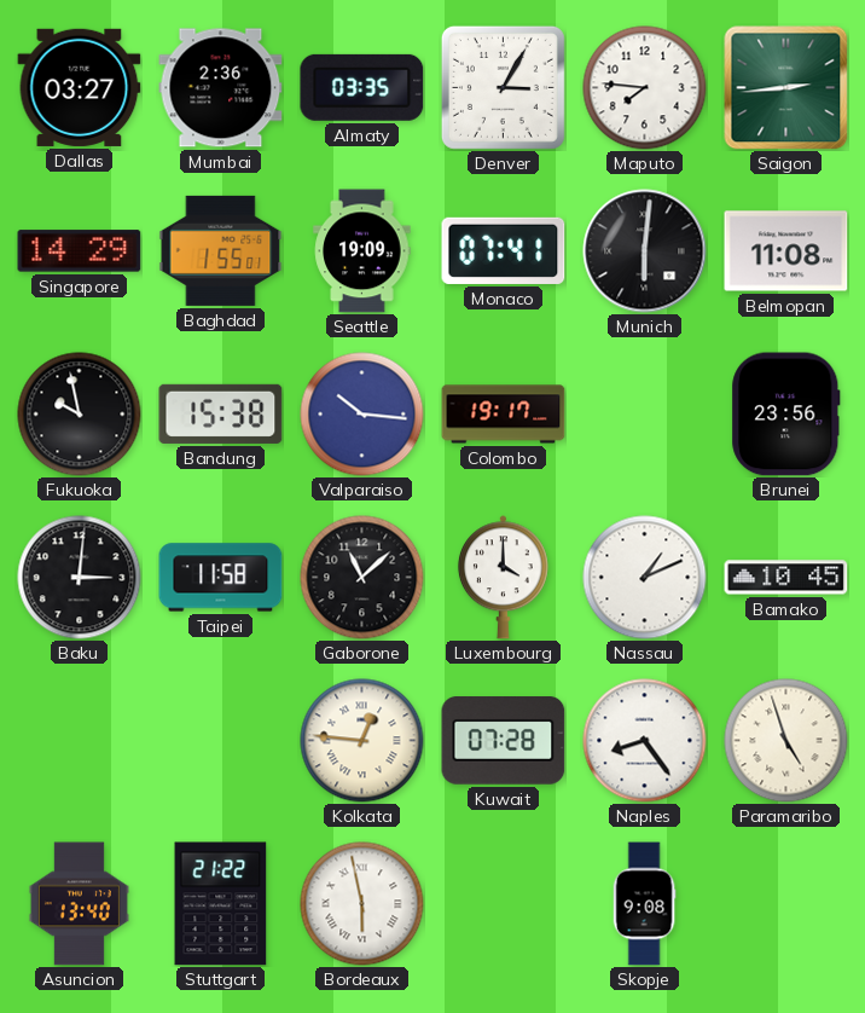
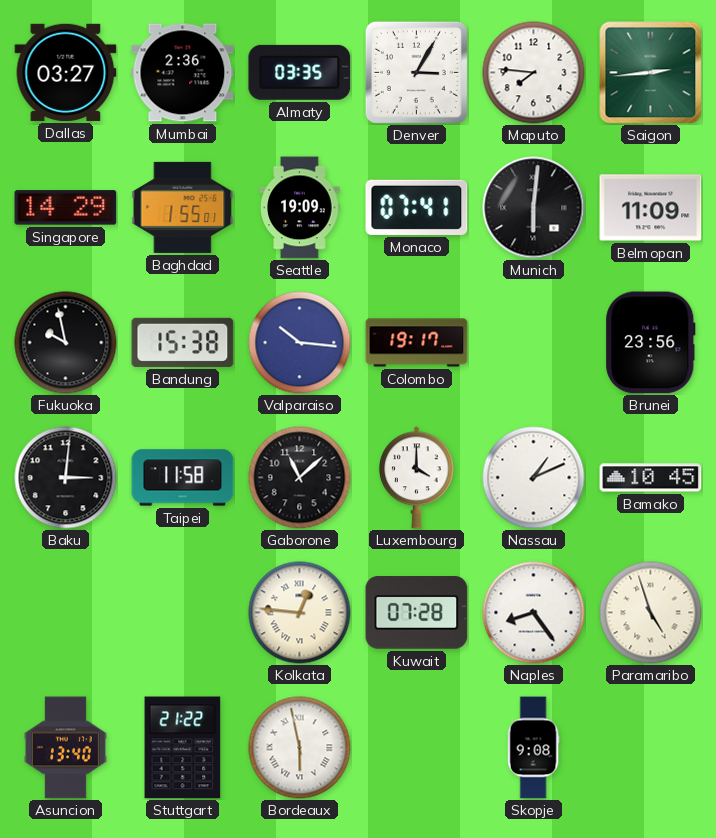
Belmopan: 11:08 -> 11:09
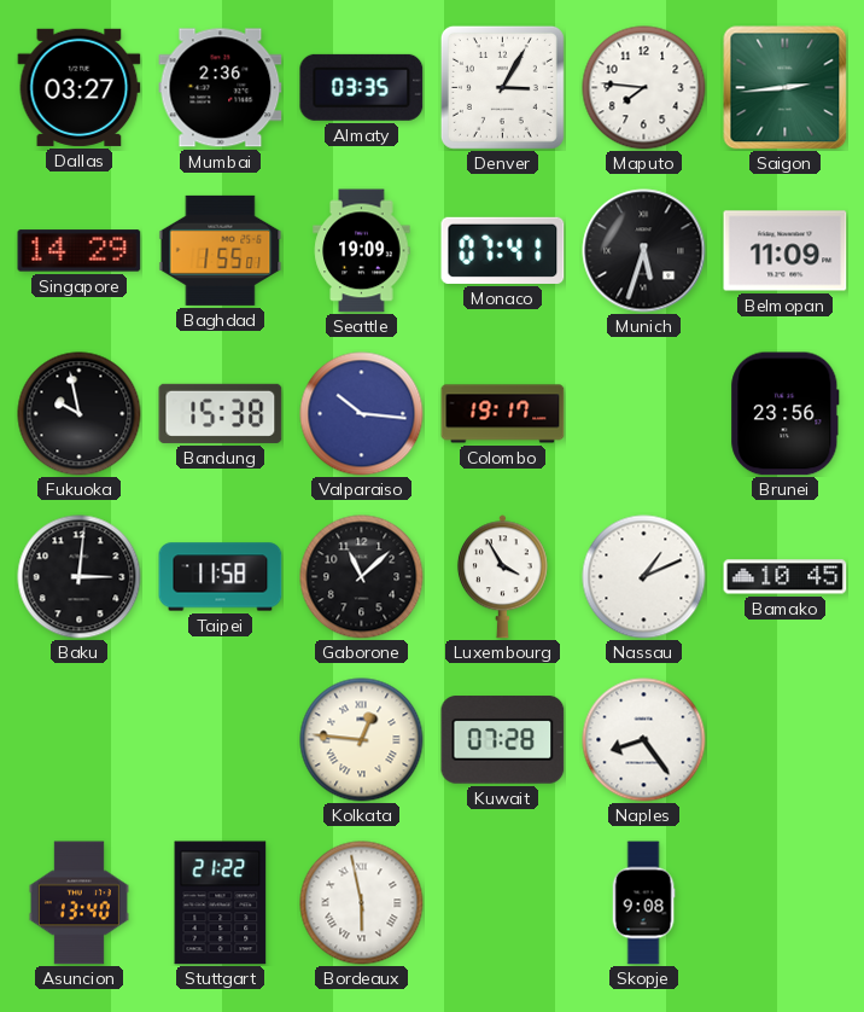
Munich: 6:01 -> 5:33
Luxembourg: 4:00 -> 3:55
Paramaribo: 4:57 -> none
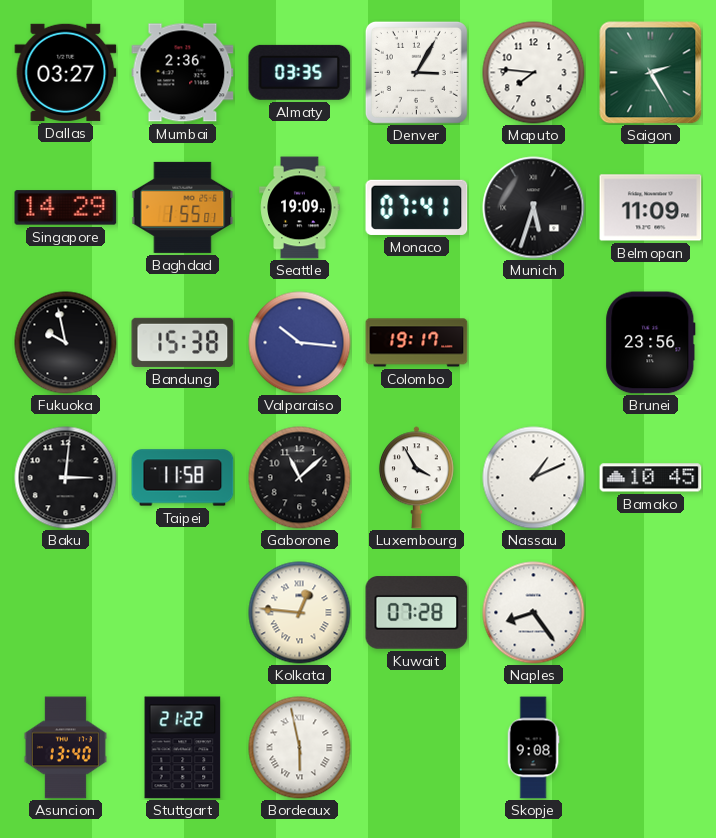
Saigon: 2:44 -> 2:25
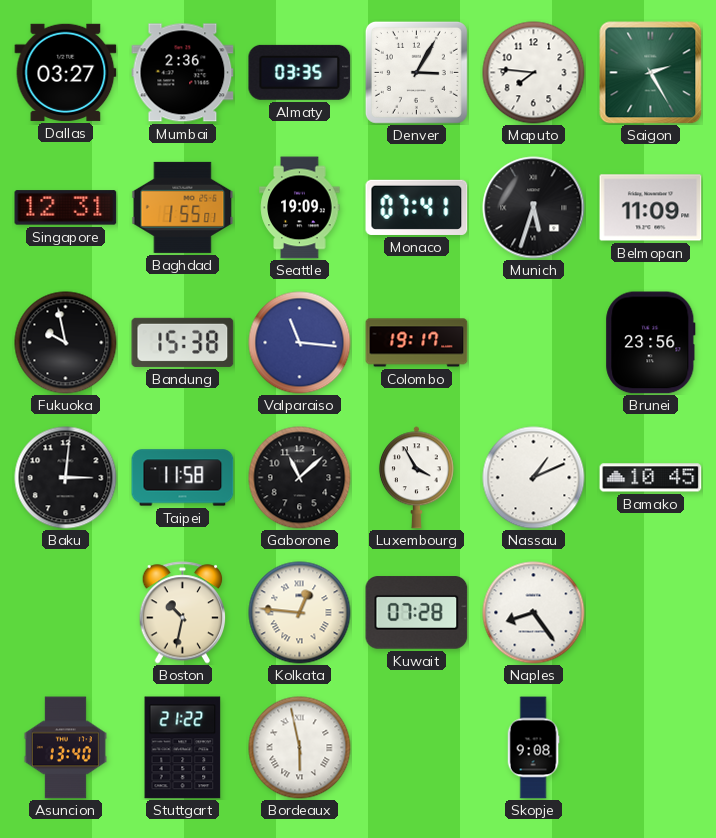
Singapore: 14:29 -> 12:31
Valparaiso: 10:16 -> 11:16
Boston: none -> 10:32
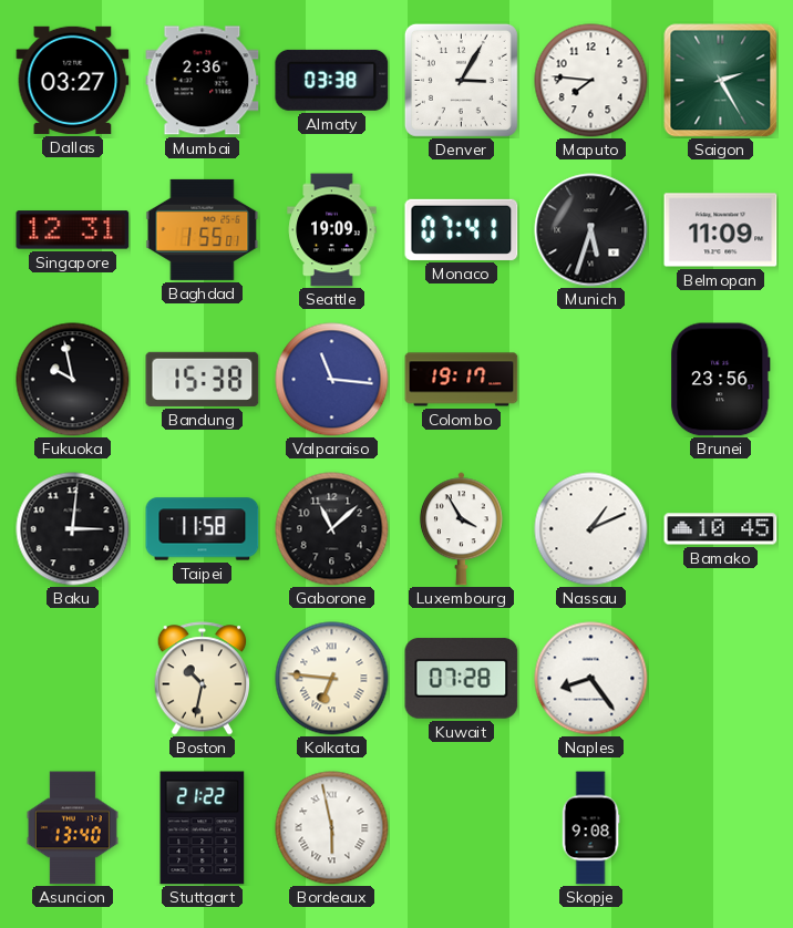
Almaty: 03:35 -> 03:38
Kolkata: 12:46 -> 6:46
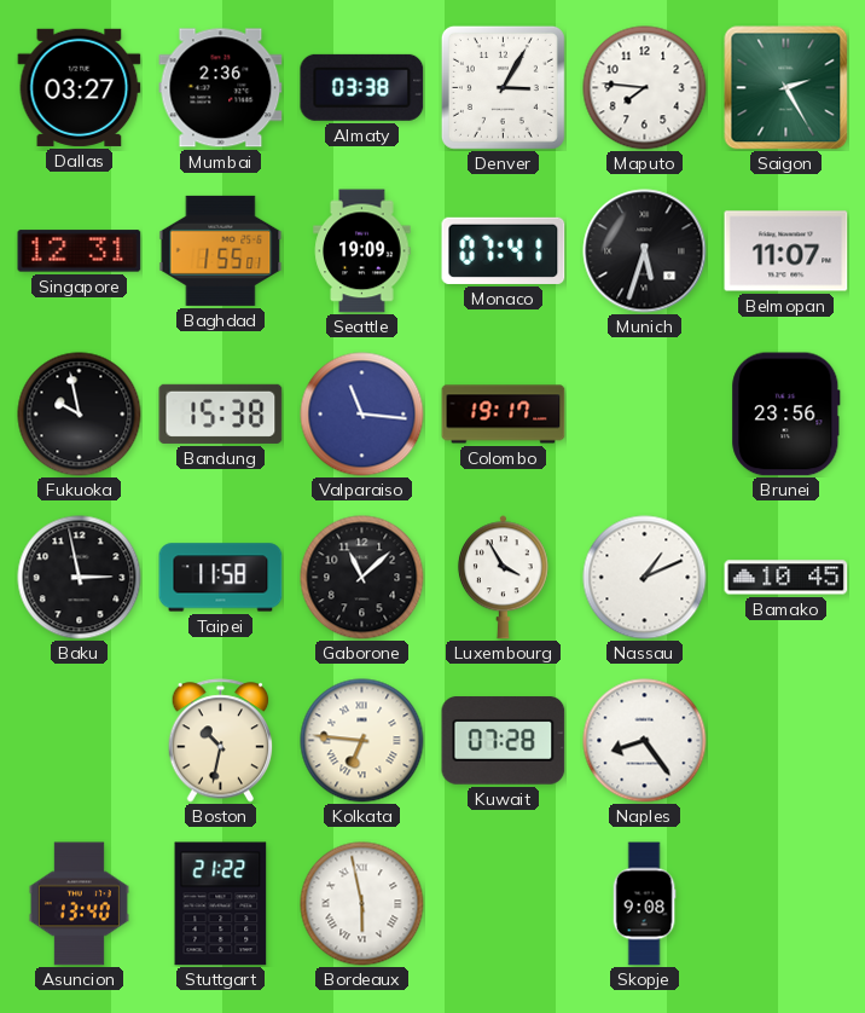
Belmopan: 11:09 -> 11:07
Baku: 3:01 -> 2:58
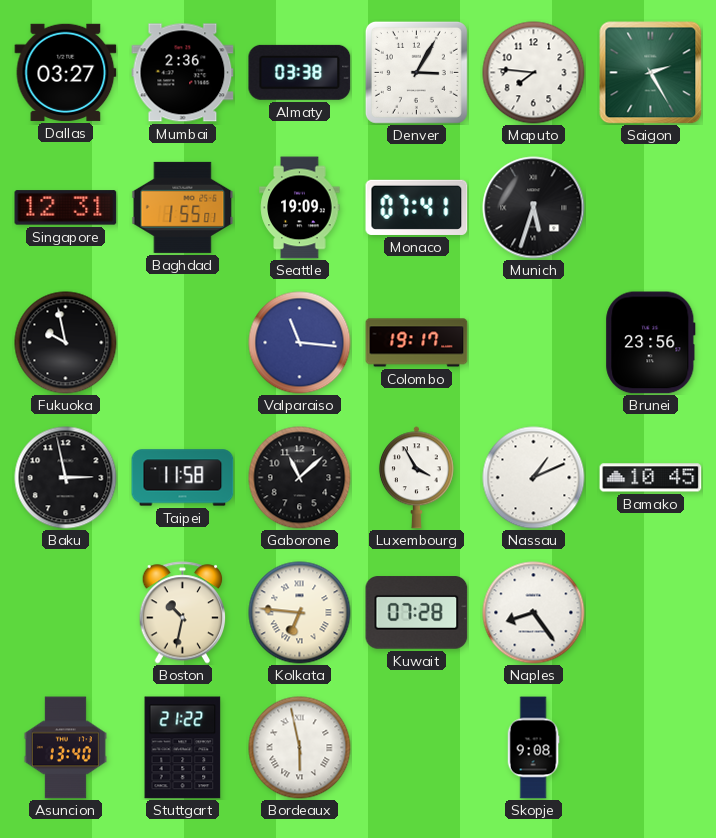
Belmopan: 11:07 -> none
Bandung: 15:38 -> none
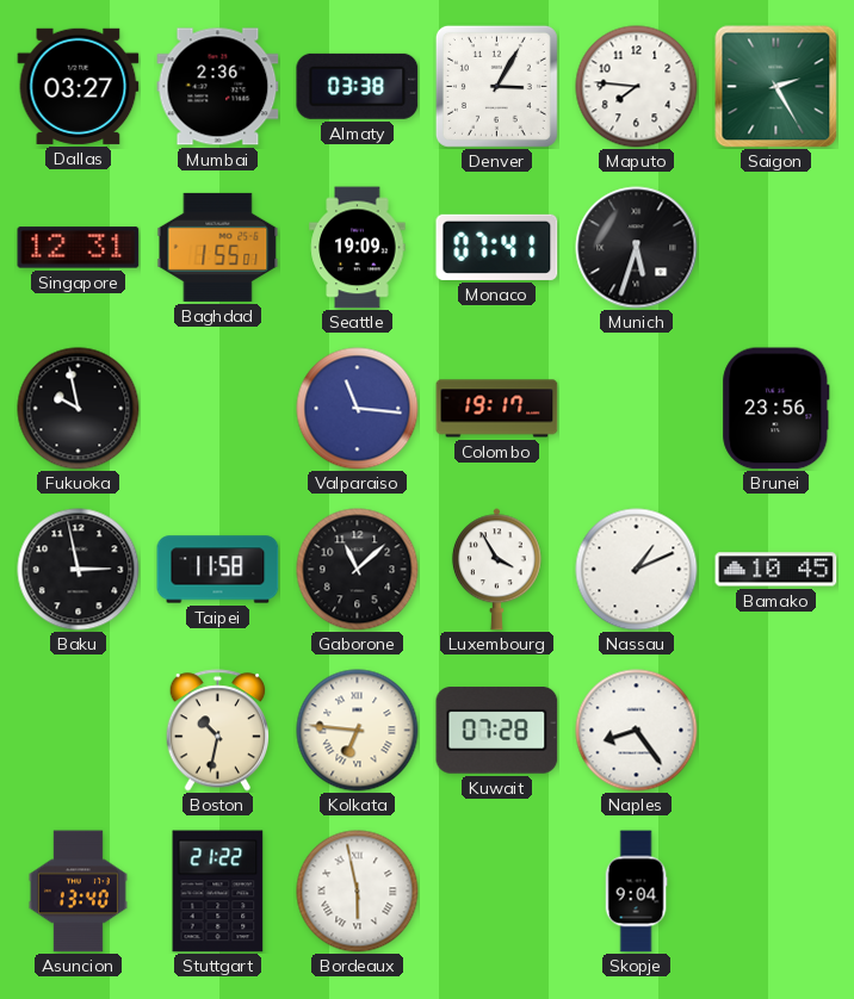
Skopje: 9:08 -> 9:04
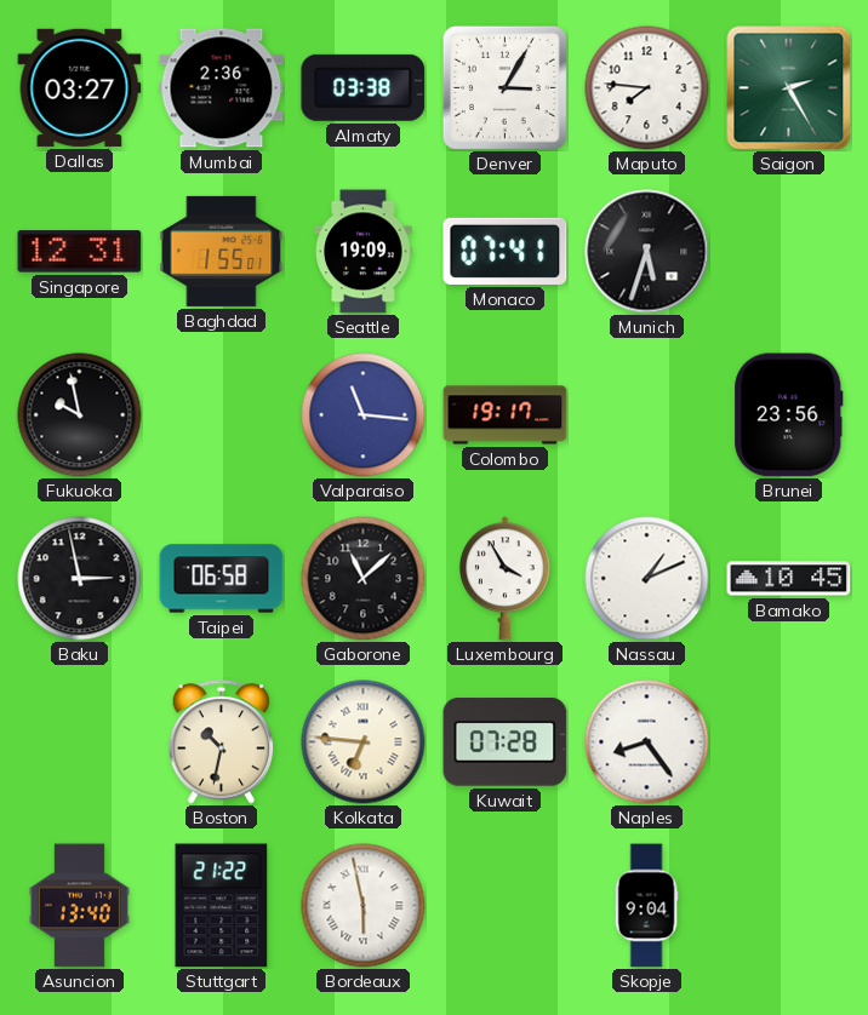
Taipei: 11:58 -> 06:58
